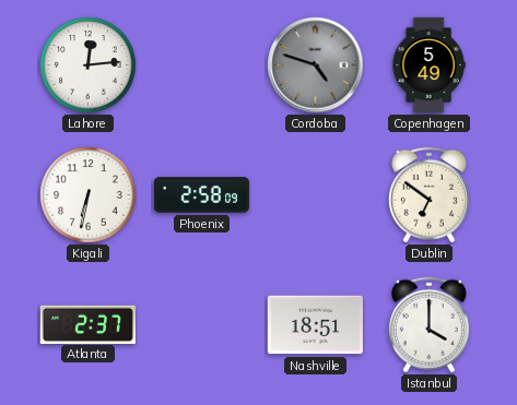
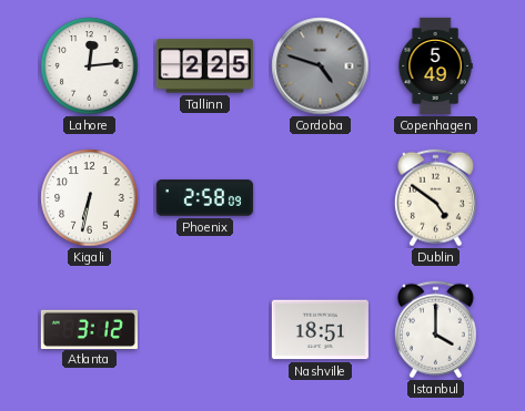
Tallinn: none -> 2:25
Dublin: 6:51 -> 4:51
Atlanta: 2:37 -> 3:12
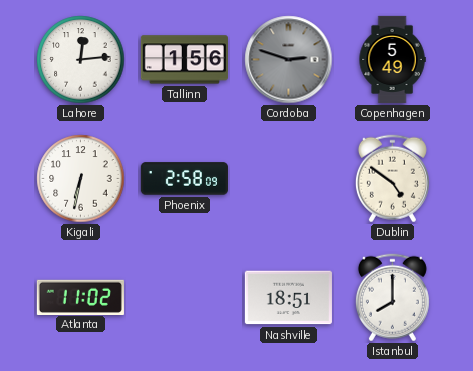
Tallinn: 2:25 -> 1:56
Cordoba: 4:48 -> 2:48
Atlanta: 3:12 -> 11:02
Istanbul: 4:00 -> 8:00
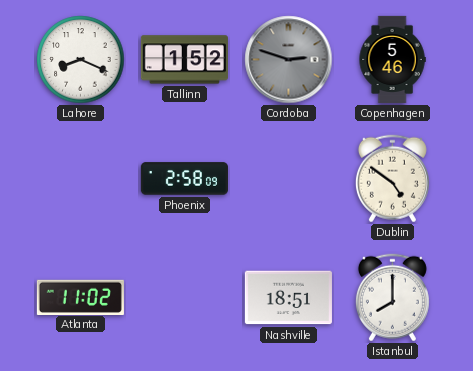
Lahore: 12:14 -> 8:19
Tallinn: 1:56 -> 1:52
Copenhagen: 5:49 -> 5:46
Kigali: 6:32 -> none
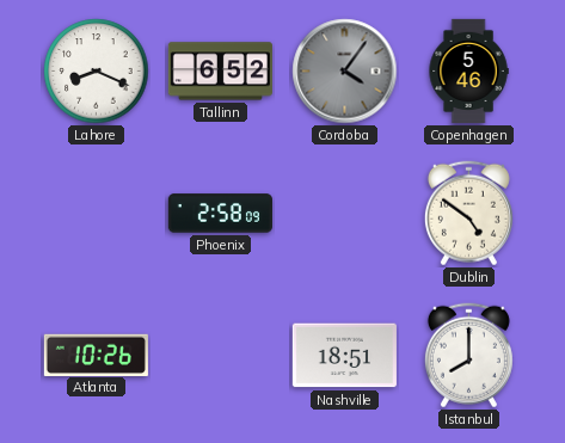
Tallinn: 1:52 -> 6:52
Cordoba: 2:48 -> 4:06
Atlanta: 11:02 -> 10:26
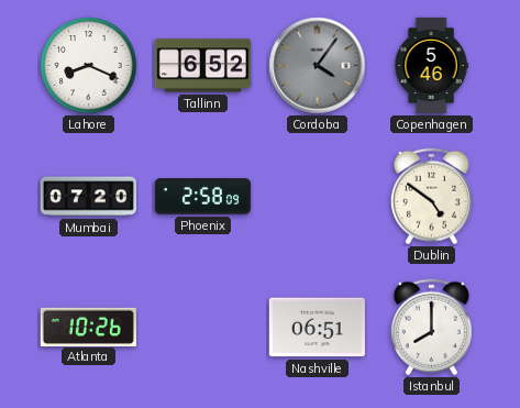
Mumbai: none -> 07:20
Nashville: 18:51 -> 06:51
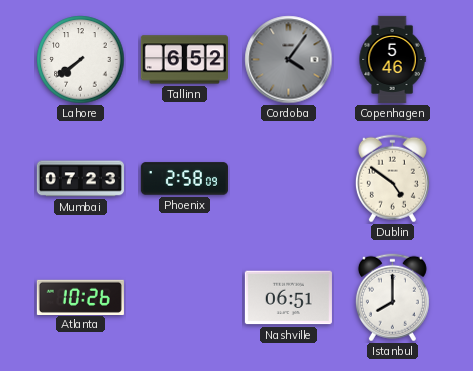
Lahore: 8:19 -> 7:39
Mumbai: 07:20 -> 07:23
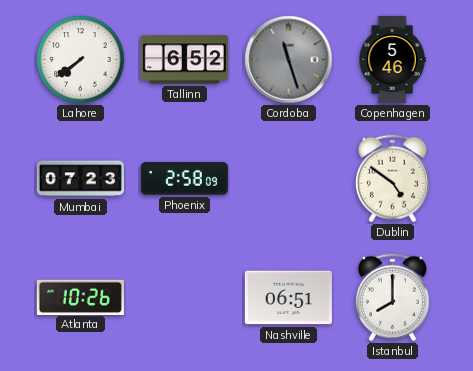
Cordoba: 4:06 -> 11:27
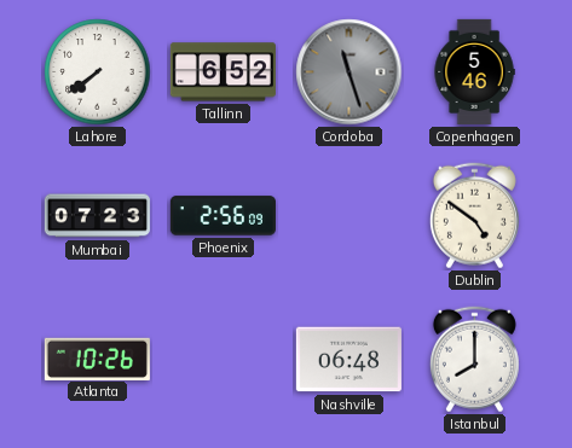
Phoenix: 2:58 -> 2:56
Nashville: 06:51 -> 06:48
